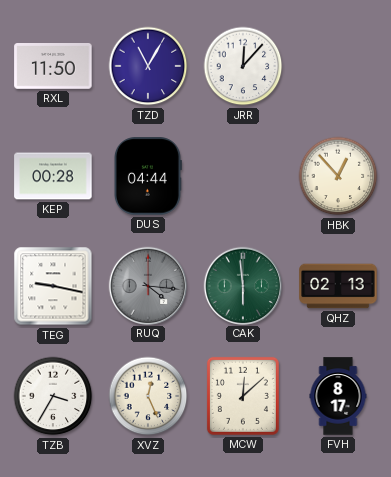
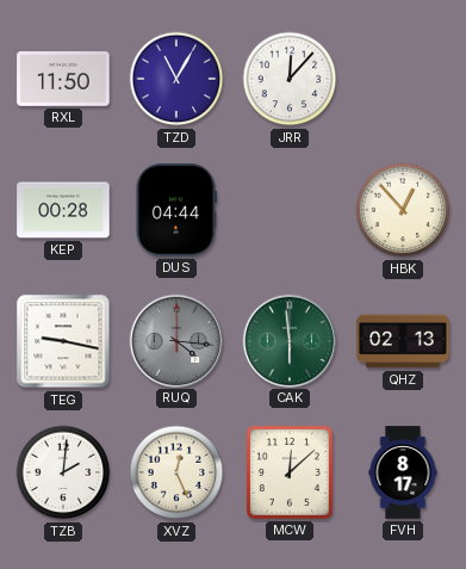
TZB: 3:35 -> 2:01
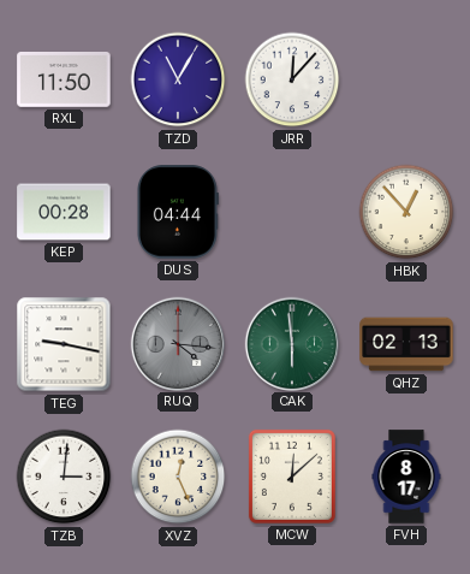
TZB: 2:01 -> 3:01
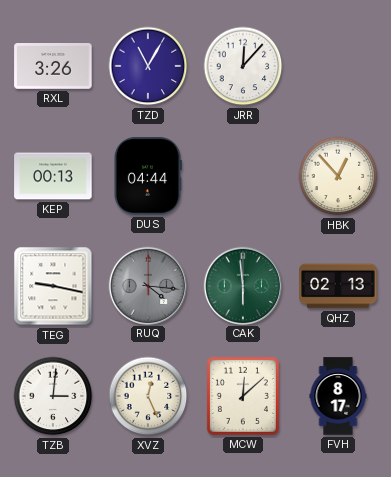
RXL: 11:50 -> 3:26
KEP: 00:28 -> 00:13
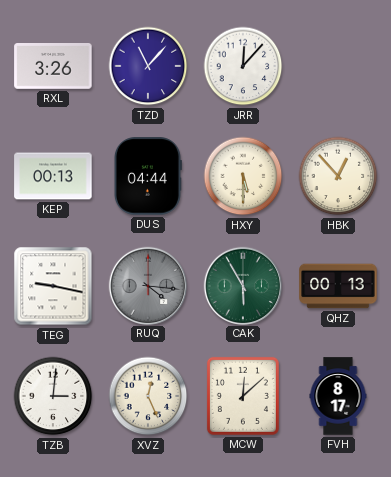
TZD: 11:05 -> 11:07
HXY: none -> 5:30
CAK: 5:59 -> 5:55
QHZ: 02:13 -> 00:13
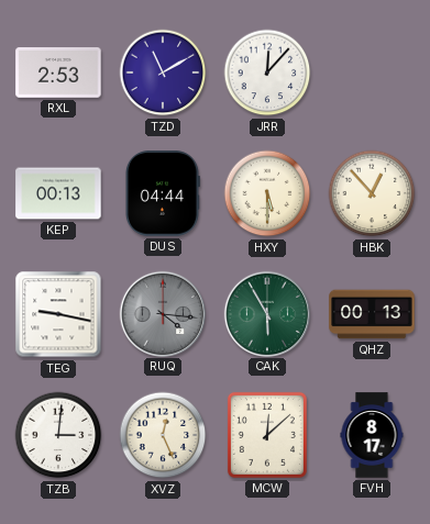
RXL: 3:26 -> 2:53
TZD: 11:07 -> 11:10
